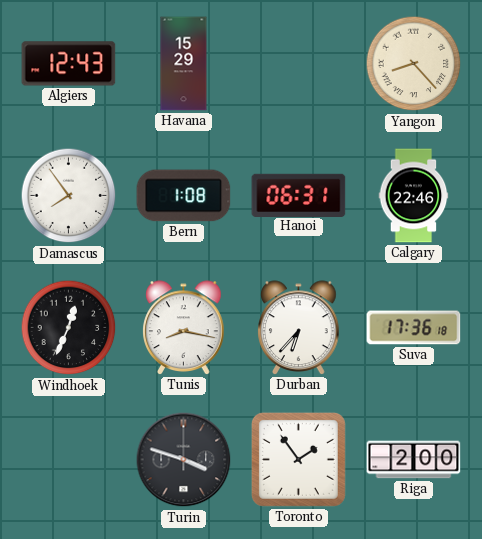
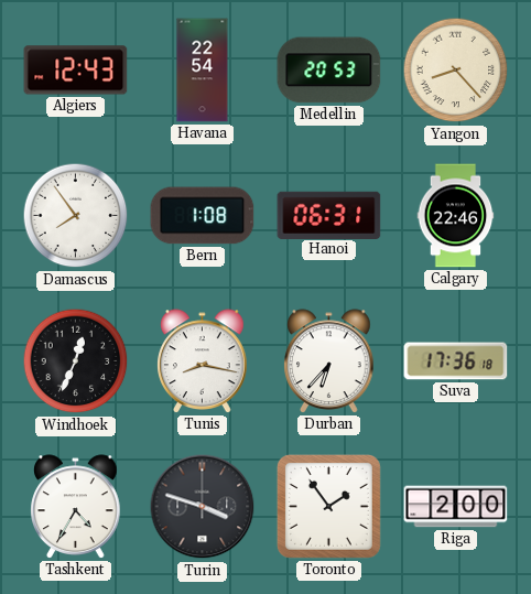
Havana: 15:29 -> 22:54
Medellin: none -> 20:53
Tashkent: none -> 4:35
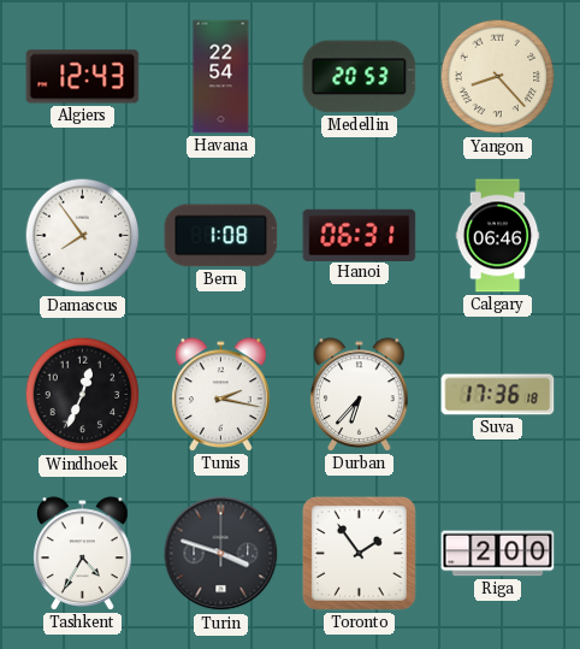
Calgary: 22:46 -> 06:46
Tunis: 8:17 -> 2:17
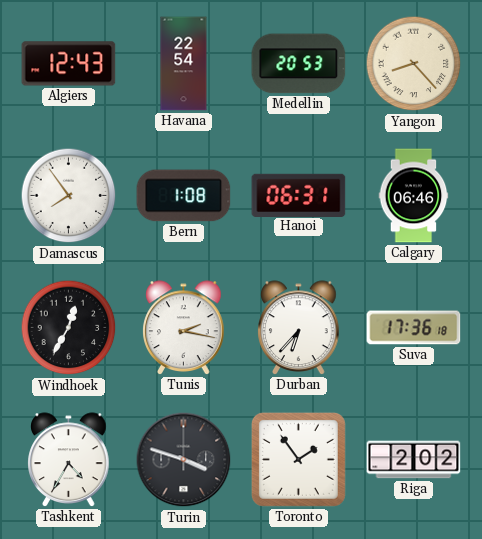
Windhoek: 12:34 -> 12:35
Riga: 2:00 -> 2:02
